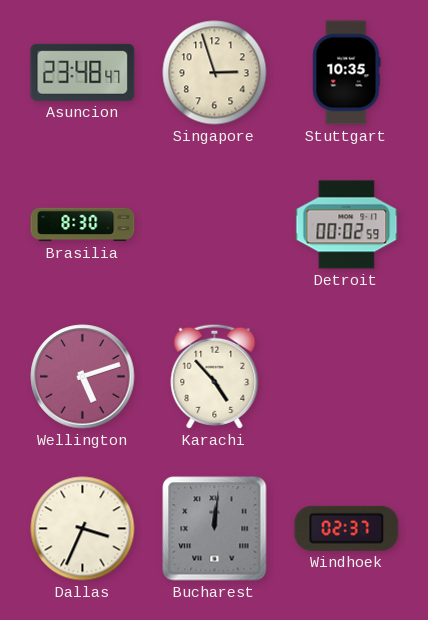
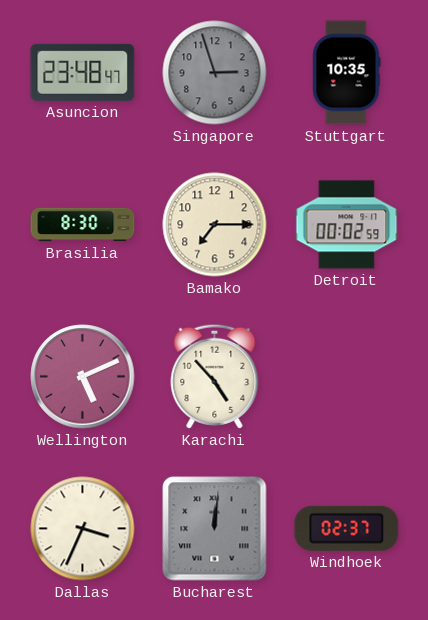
Singapore dial: cream -> grey
Bamako: none -> 7:15
Wellington: 5:12 -> 5:11
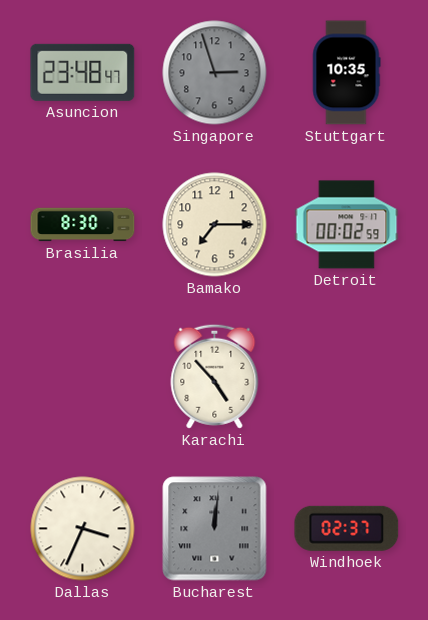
Wellington: 5:11 -> none
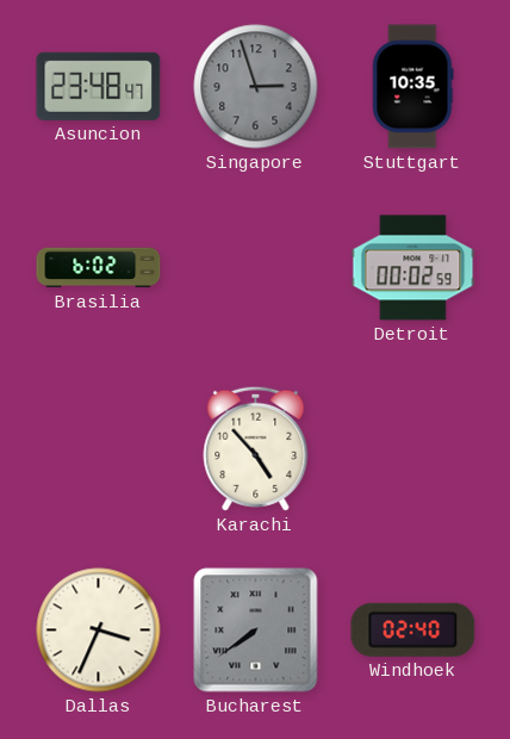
Brasilia: 8:30 -> 6:02
Bamako: 7:15 -> none
Bucharest: 12:01 -> 7:39
Windhoek: 02:37 -> 02:40
